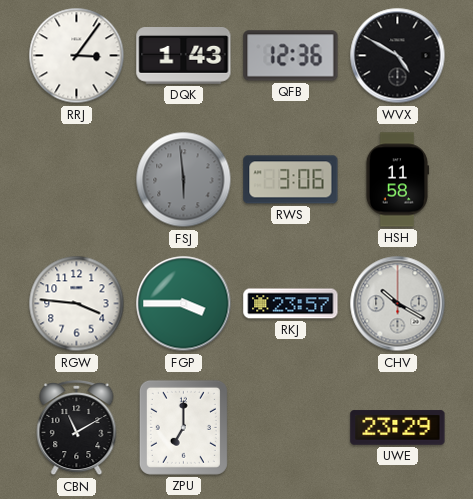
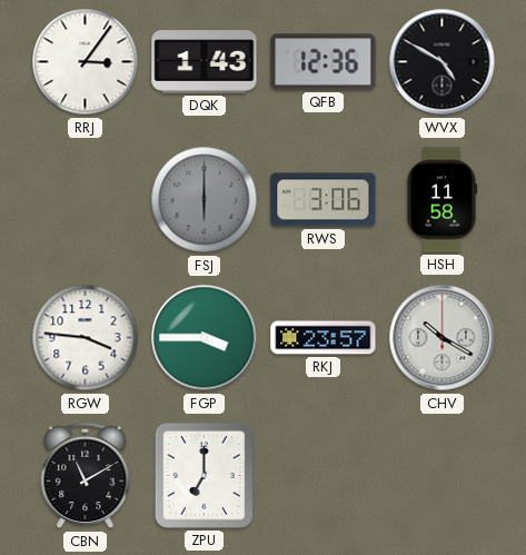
FSJ: 5:59 -> 6:00
UWE: 23:29 -> none
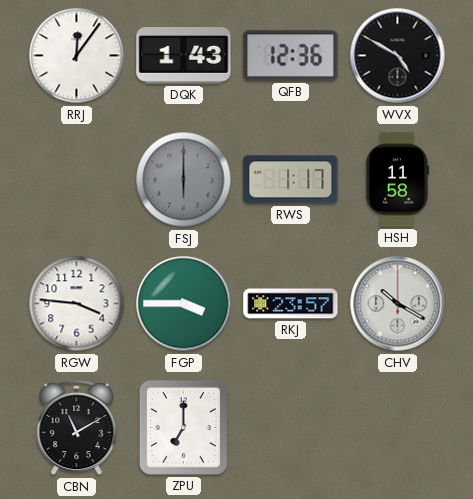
RRJ: 3:06 -> 12:06
RWS: 3:06 -> 1:17
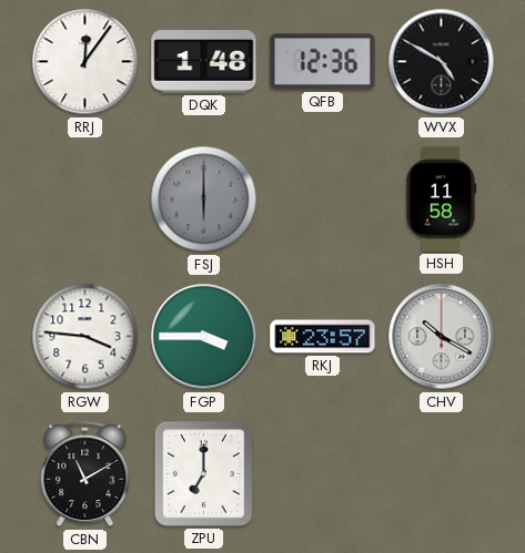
DQK: 1:43 -> 1:48
RWS: 1:17 -> none
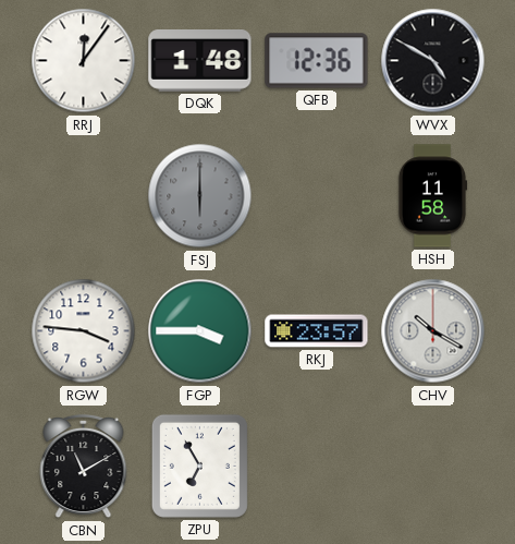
ZPU: 7:00 -> 6:55
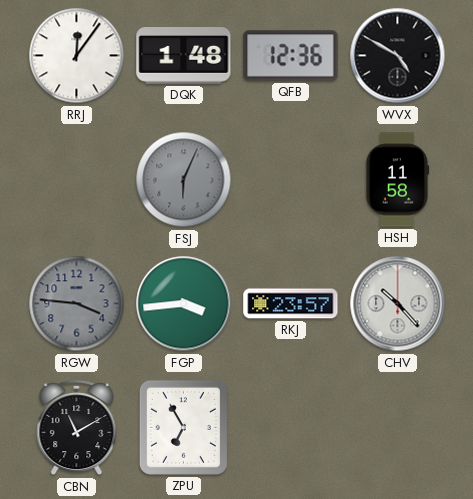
FSJ: 6:00 -> 6:04
RGW dial: white -> grey
FGP: 3:45 -> 3:44
CHV: 10:20 -> 10:23
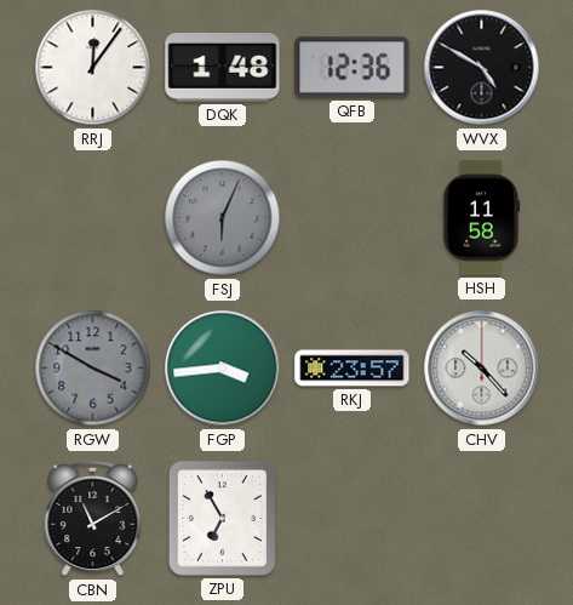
RGW: 3:46 -> 3:50
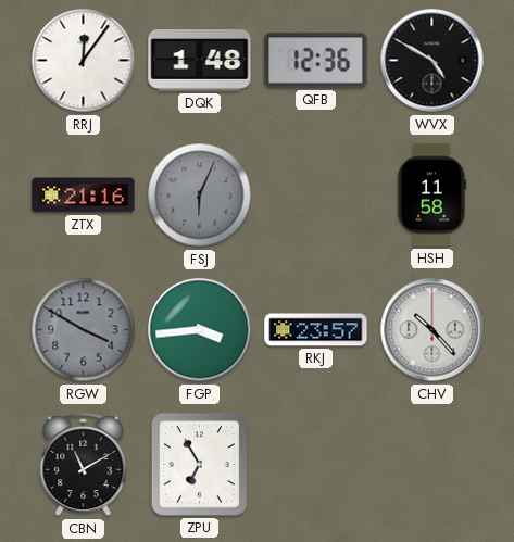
ZTX: none -> 21:16
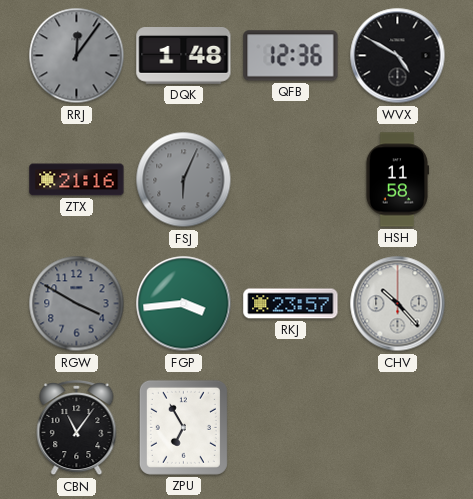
RRJ dial: white -> grey
CBN: 11:10 -> 11:06
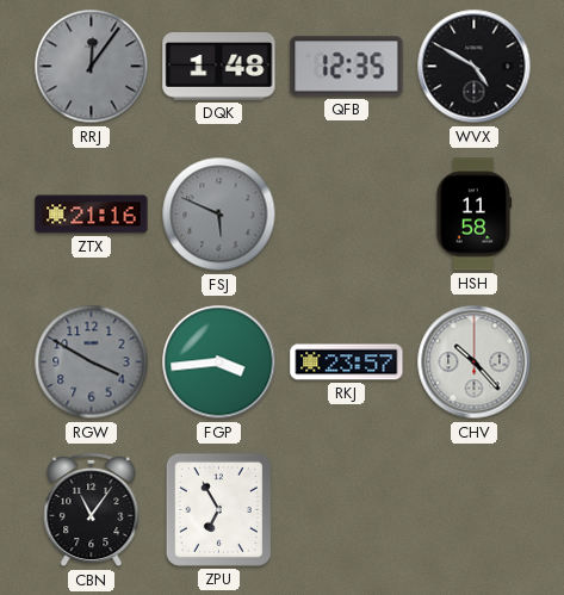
QFB: 12:36 -> 12:35
FSJ: 6:04 -> 5:49
